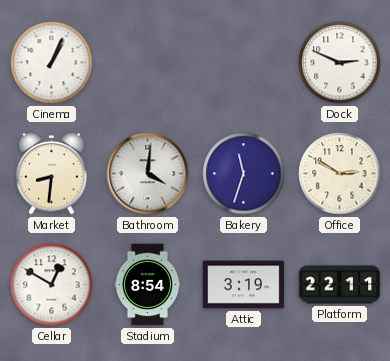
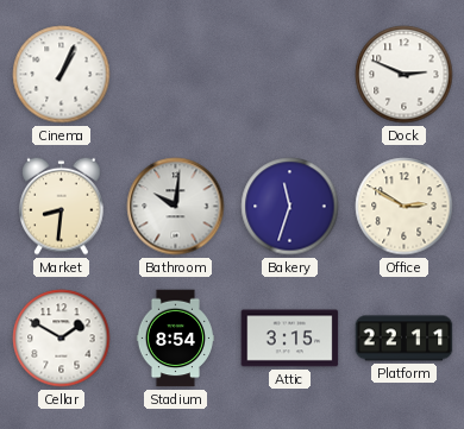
Bathroom: 4:01 -> 10:01
Cellar: 12:50 -> 1:50
Attic: 3:19 -> 3:15
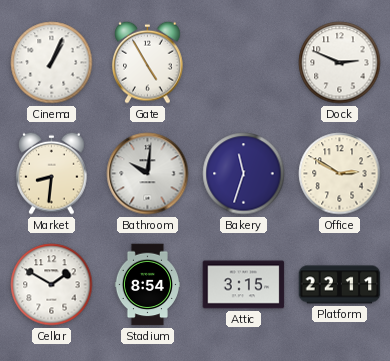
Gate: none -> 4:55
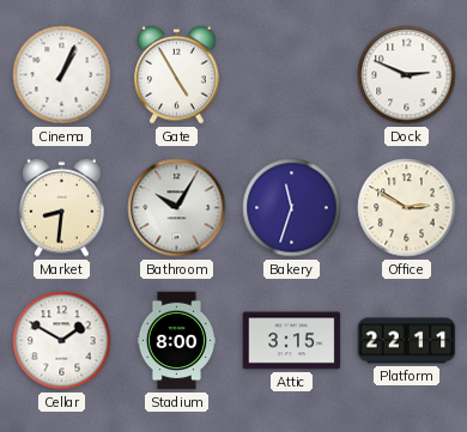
Bathroom: 10:01 -> 10:05
Stadium: 8:54 -> 8:00
